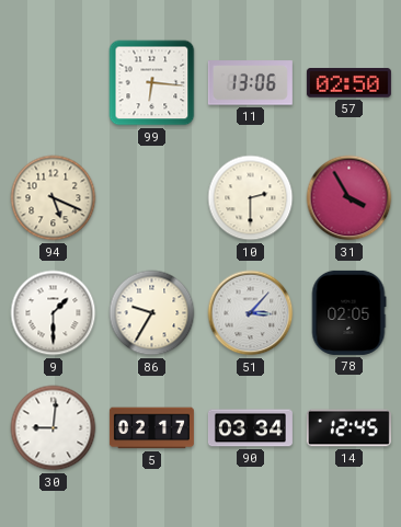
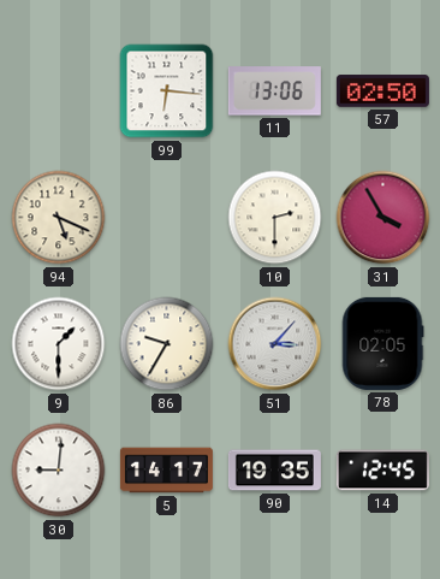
5: 02:17 -> 14:17
90: 03:34 -> 19:35
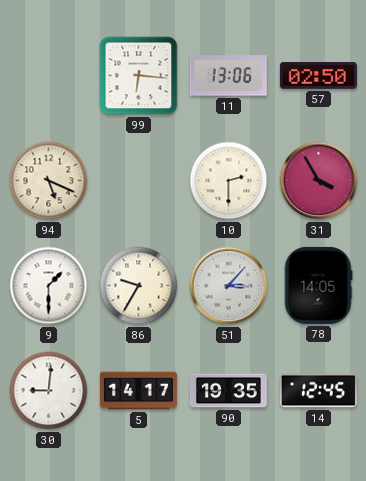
78: 02:05 -> 14:05
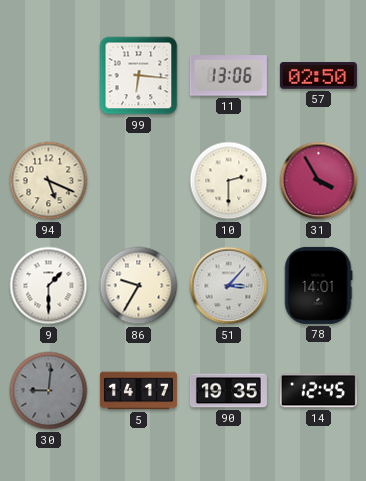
78: 14:05 -> 14:01
30 dial: white -> grey
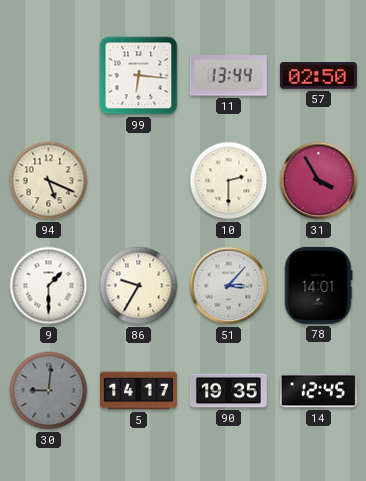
11: 13:06 -> 13:44
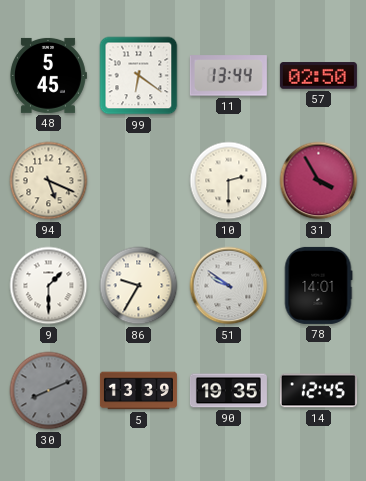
48: none -> 5:45
99: 6:16 -> 6:21
51: 3:07 -> 9:51
30: 9:01 -> 8:11
5: 14:17 -> 13:39
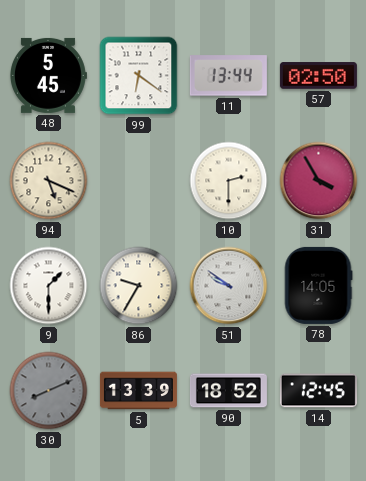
78: 14:01 -> 14:05
90: 19:35 -> 18:52
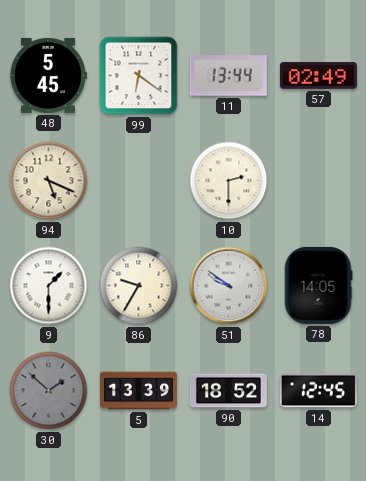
57: 02:50 -> 02:49
31: 3:55 -> none
30: 8:11 -> 1:52
